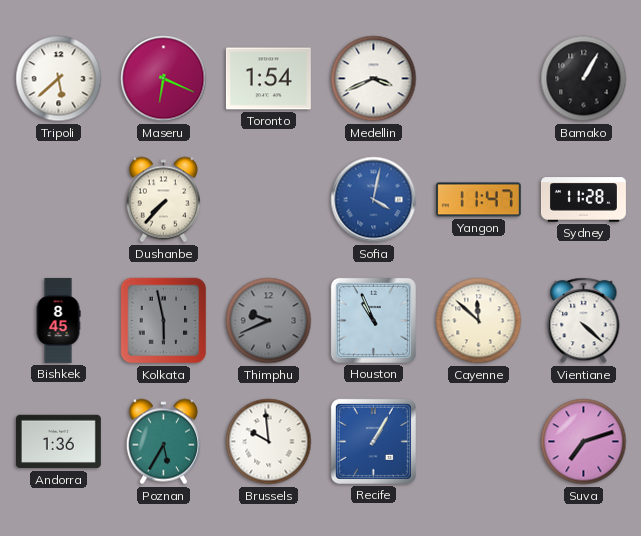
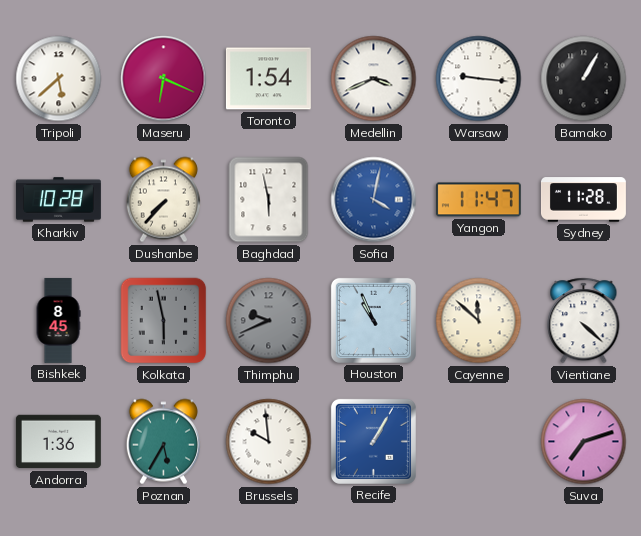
Warsaw: none -> 9:16
Kharkiv: none -> 10:28
Baghdad: none -> 5:58
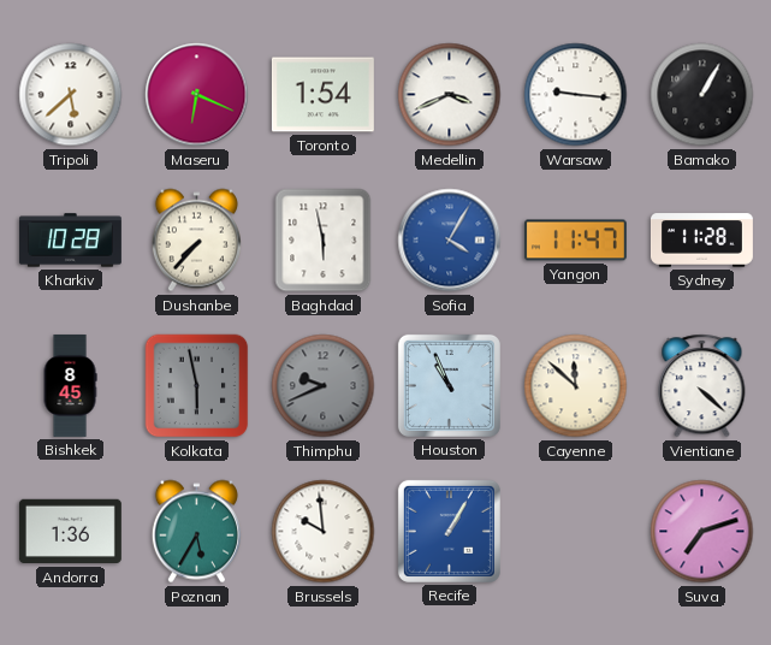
Sofia: 4:02 -> 4:05
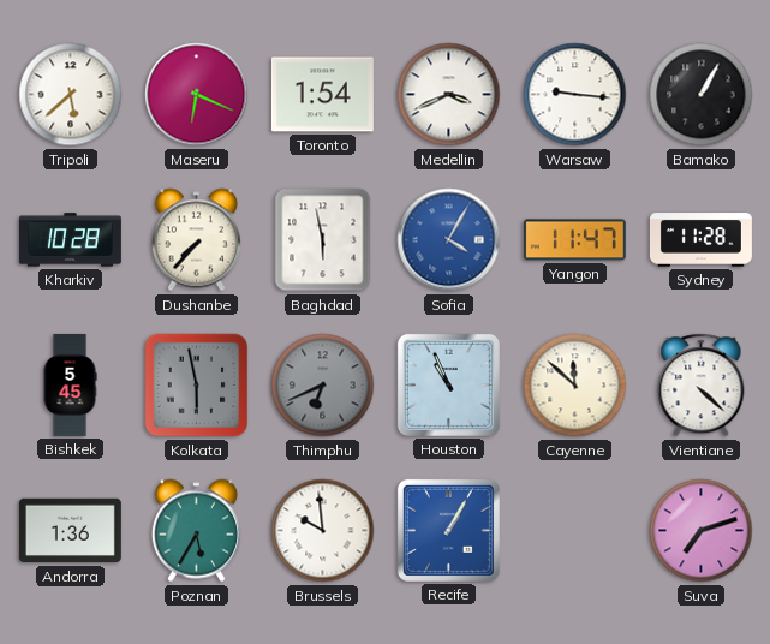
Bishkek: 8:45 -> 5:45
Thimphu: 9:41 -> 6:41
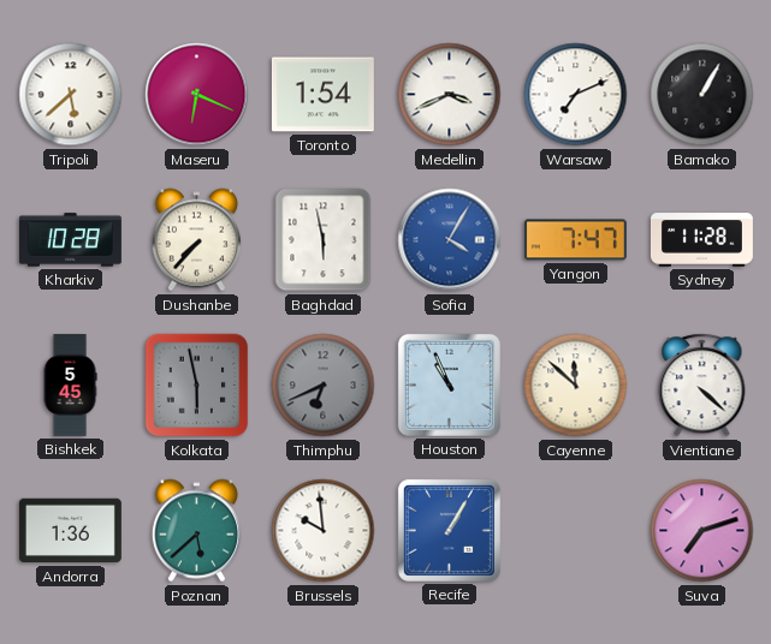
Warsaw: 9:16 -> 7:11
Yangon: 11:47 -> 7:47
Poznan: 5:35 -> 5:38
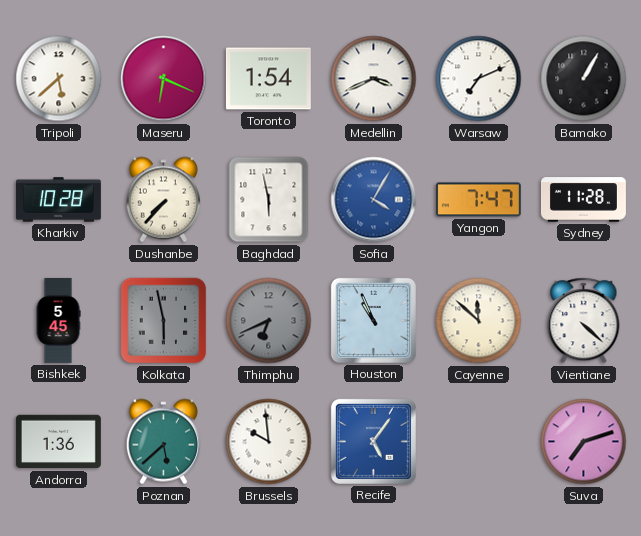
Recife: 1:05 -> 5:06
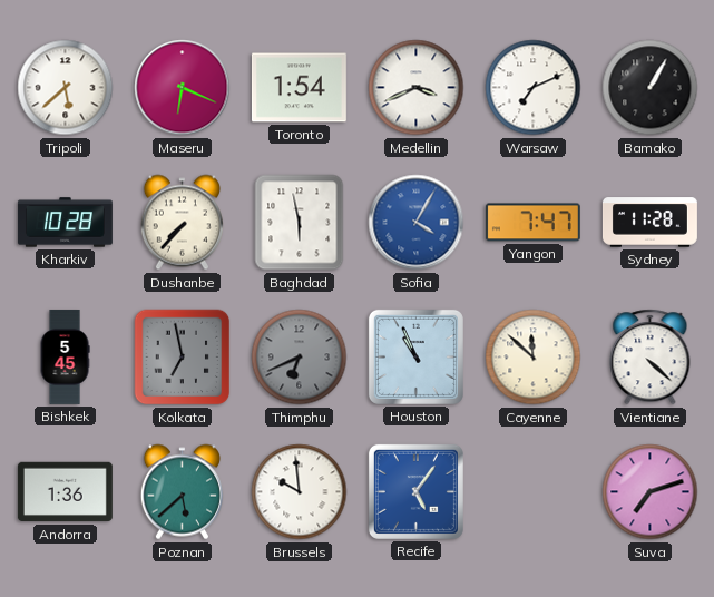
Kolkata: 5:58 -> 6:58
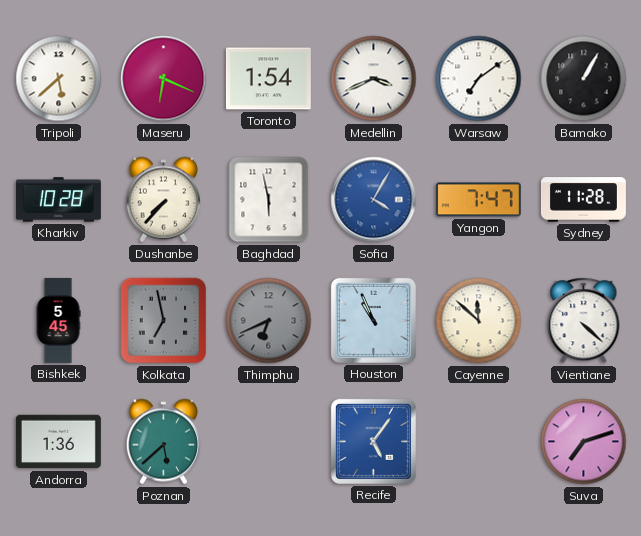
Warsaw: 7:11 -> 7:09
Brussels: 9:59 -> none
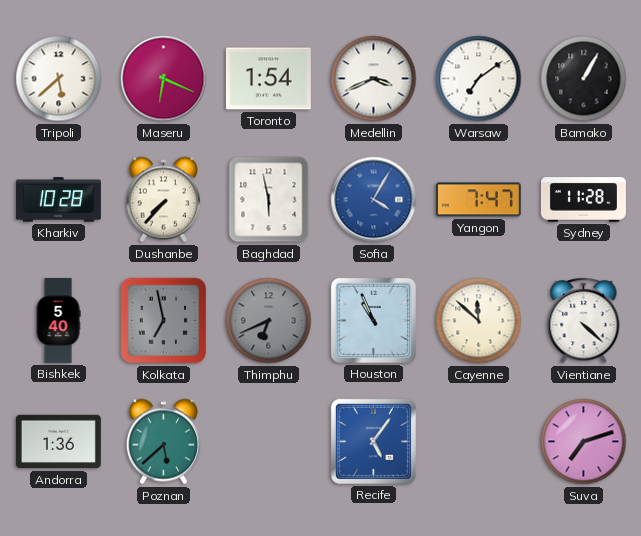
Bishkek: 5:45 -> 5:40
